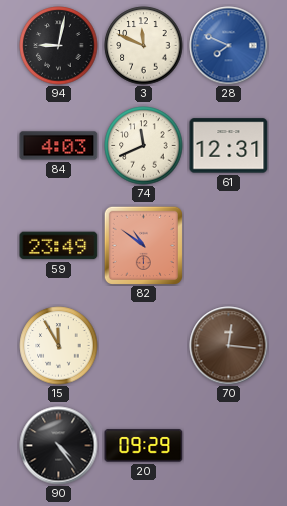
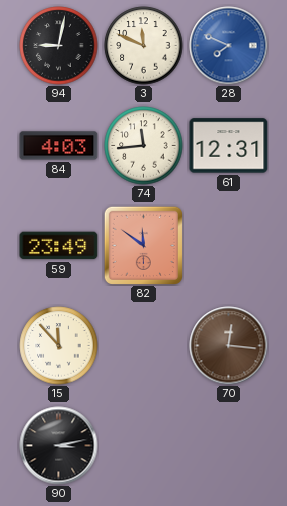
74: 11:41 -> 11:44
82: 10:51 -> 11:51
15: 11:55 -> 11:53
90: 4:24 -> 3:13
20: 09:29 -> none
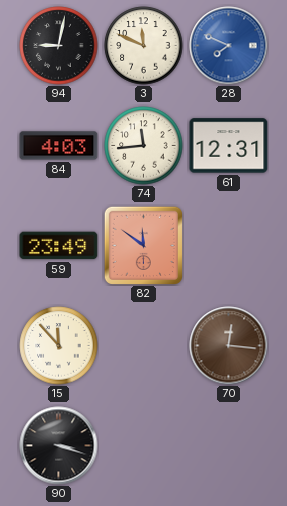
90: 3:13 -> 3:18
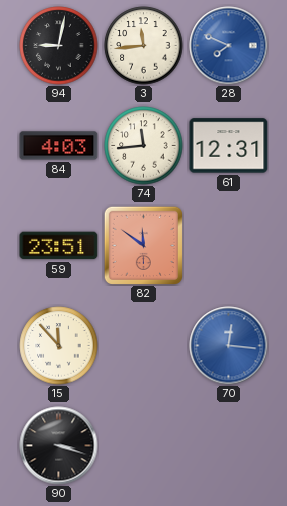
3: 11:49 -> 11:44
59: 23:49 -> 23:51
70 dial: brown -> blue
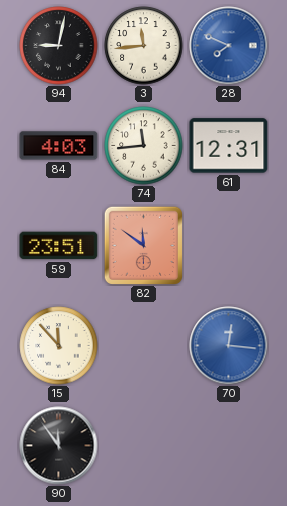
90: 3:18 -> 11:54
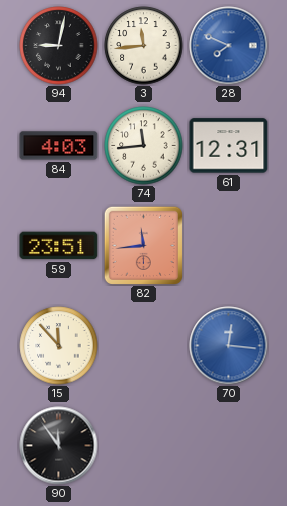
82: 11:51 -> 11:44
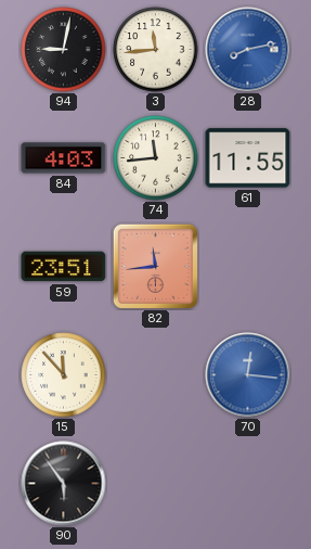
28: 7:49 -> 8:13
61: 12:31 -> 11:55
90: 11:54 -> 5:54
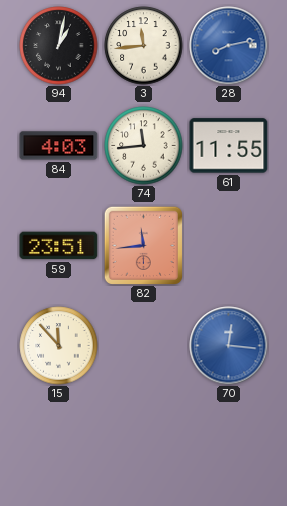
94: 9:02 -> 1:02
90: 5:54 -> none
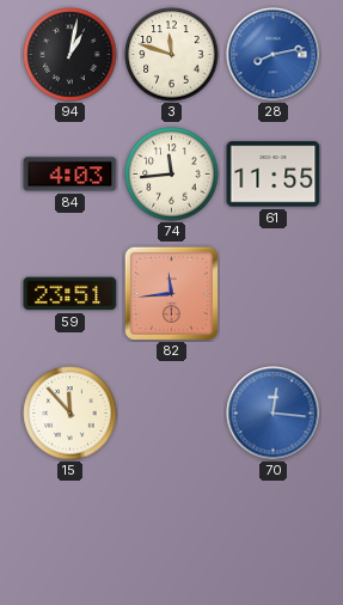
3: 11:44 -> 11:48
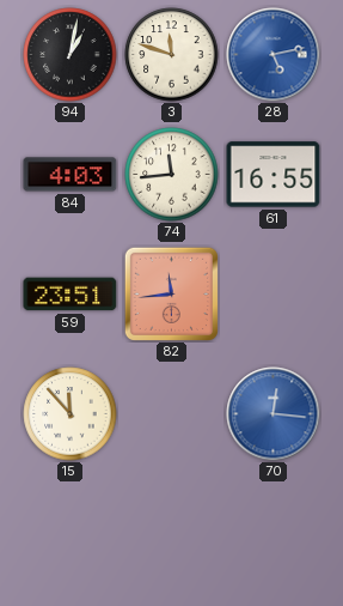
28: 8:13 -> 5:13
61: 11:55 -> 16:55
